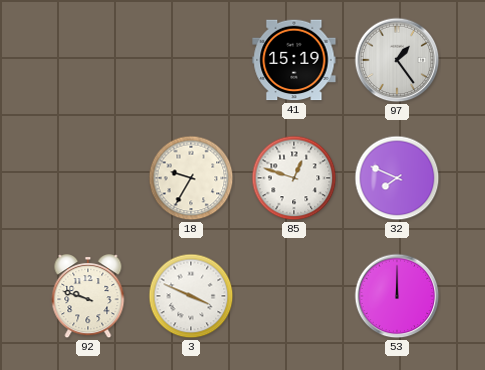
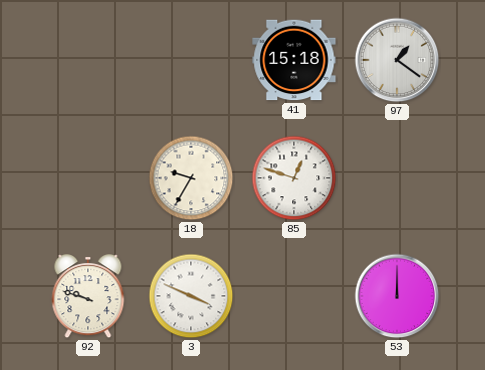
41: 15:19 -> 15:18
97: 1:24 -> 1:21
32: 7:49 -> none
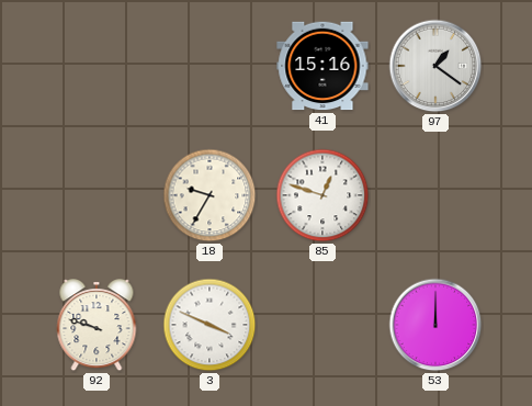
41: 15:18 -> 15:16
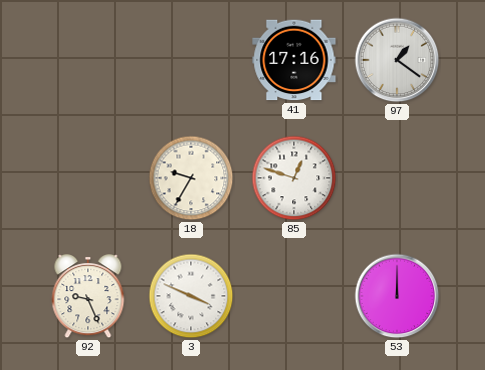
41: 15:16 -> 17:16
92: 9:48 -> 9:26
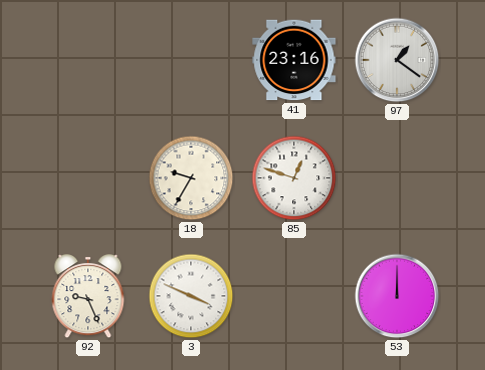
41: 17:16 -> 23:16
